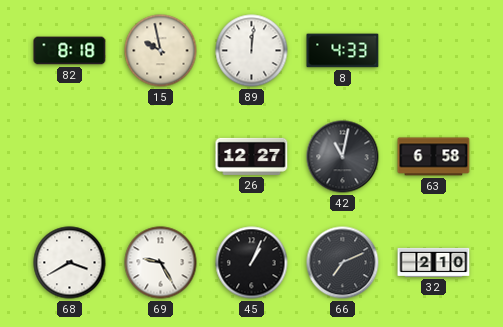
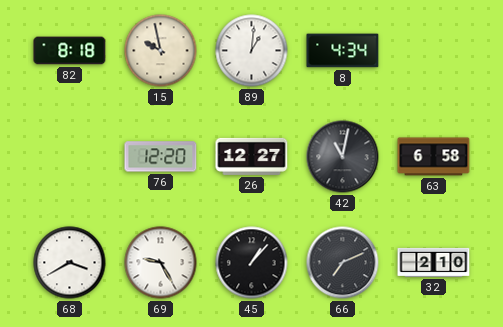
89: 12:01 -> 1:01
8: 4:33 -> 4:34
76: none -> 12:20
45: 1:04 -> 1:07
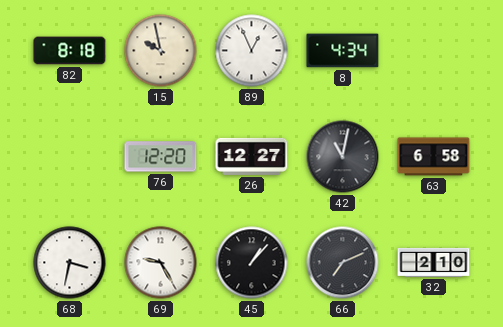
89: 1:01 -> 12:56
68: 3:40 -> 3:32
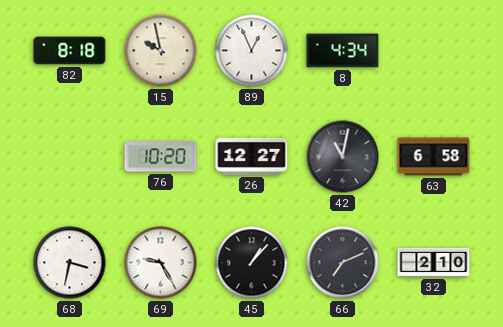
76: 12:20 -> 10:20
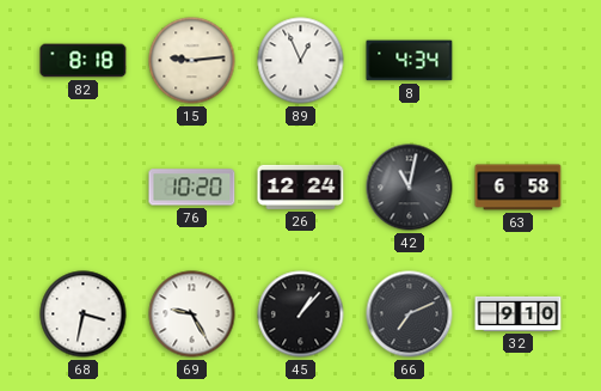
15: 9:58 -> 9:14
26: 12:27 -> 12:24
32: 2:10 -> 9:10
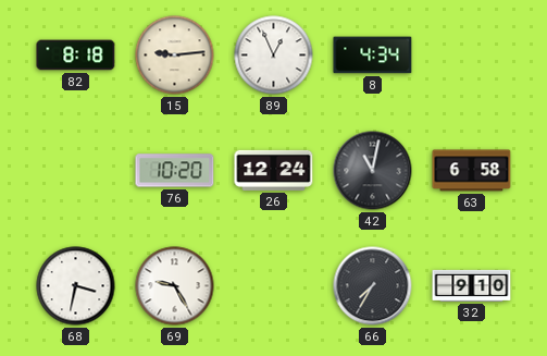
45: 1:07 -> none
66: 7:11 -> 7:35
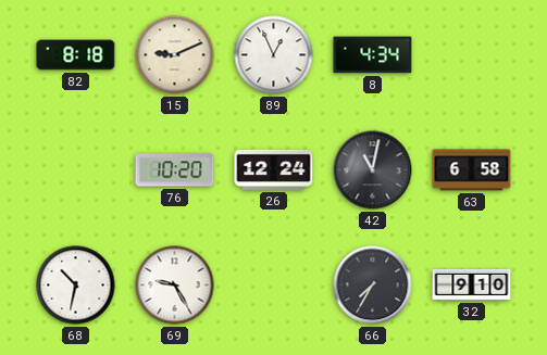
15: 9:14 -> 9:11
68: 3:32 -> 10:32
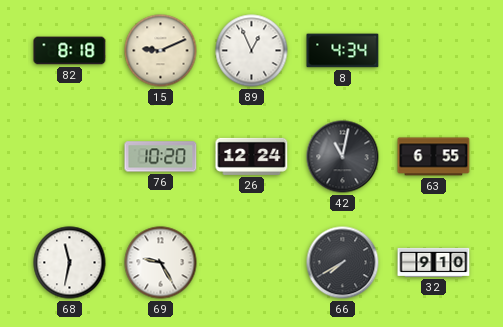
63: 6:58 -> 6:55
68: 10:32 -> 11:32
66: 7:35 -> 7:40
